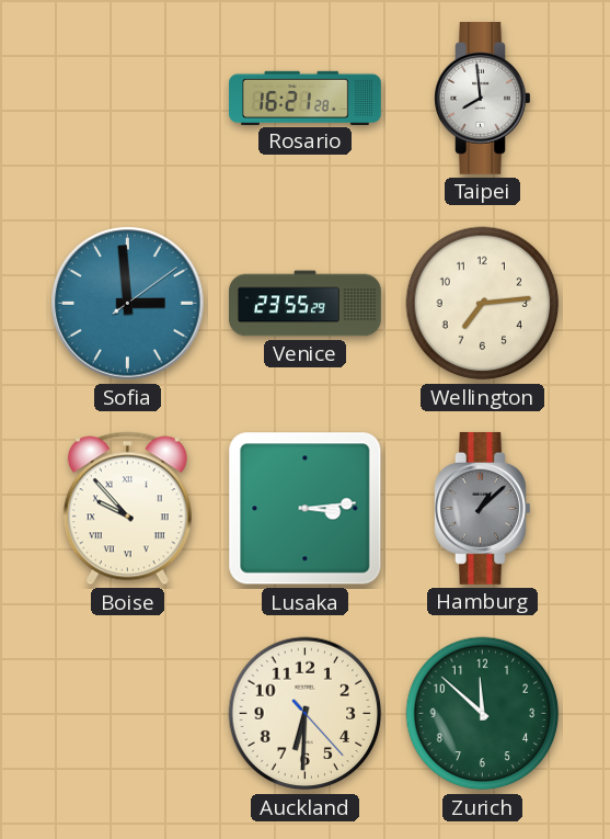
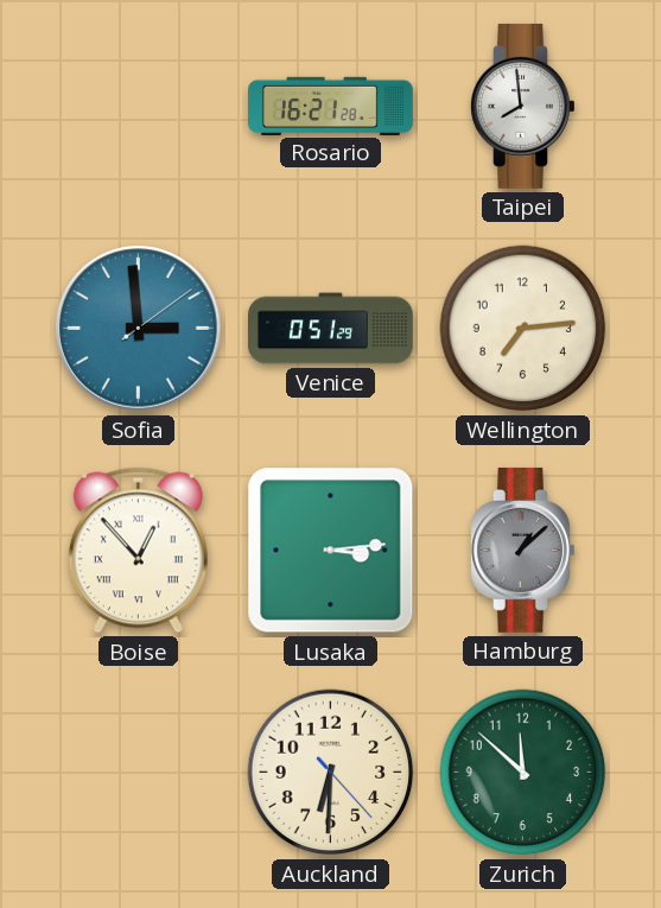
Venice: 23:55 -> 0:51
Boise: 9:53 -> 12:53
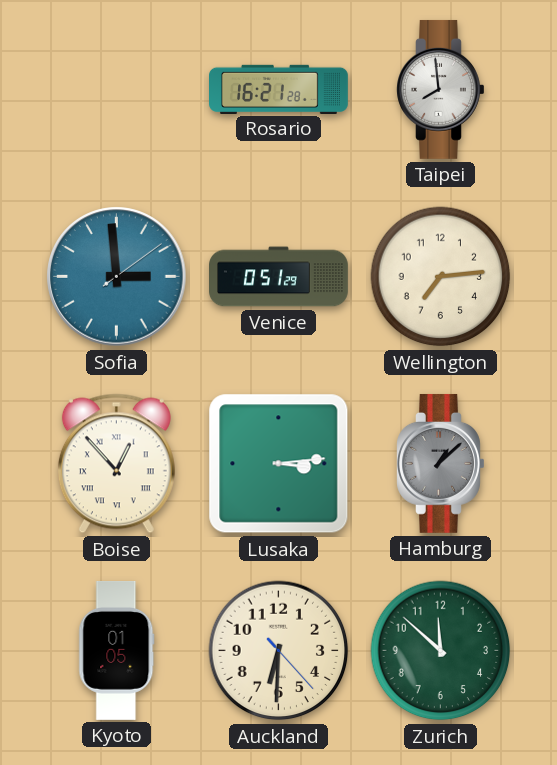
Kyoto: none -> 01:05
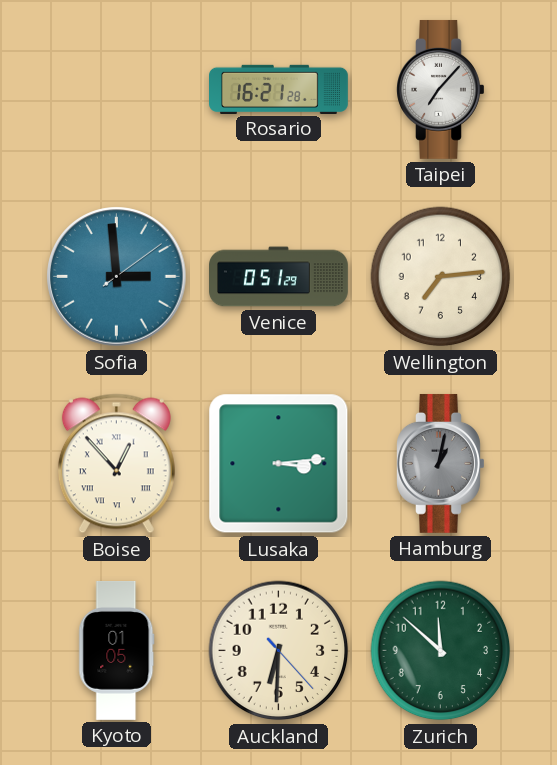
Taipei: 7:59 -> 7:07
Hamburg: 1:08 -> 1:02
